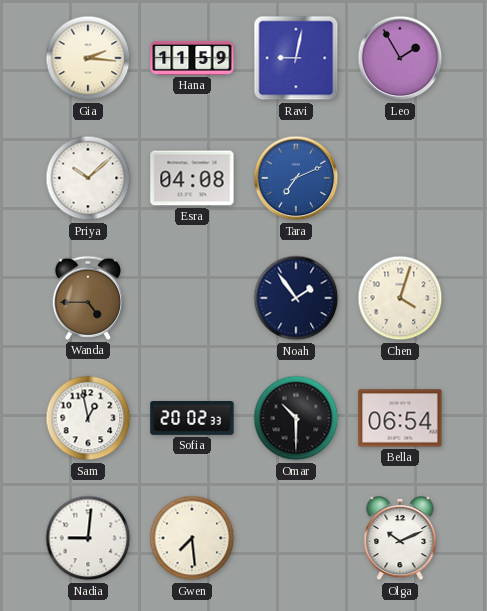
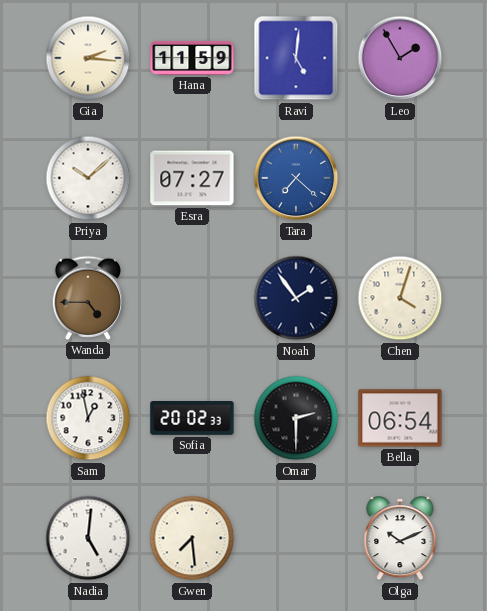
Ravi: 9:02 -> 5:01
Esra: 04:08 -> 07:27
Tara: 7:11 -> 7:22
Omar: 10:30 -> 2:30
Nadia: 9:01 -> 5:01
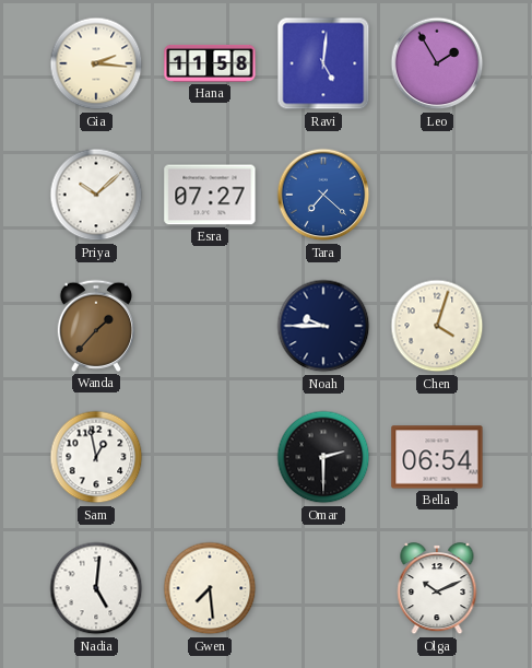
Hana: 11:59 -> 11:58
Wanda: 4:45 -> 1:37
Noah: 1:54 -> 9:45
Sofia: 20:02 -> none
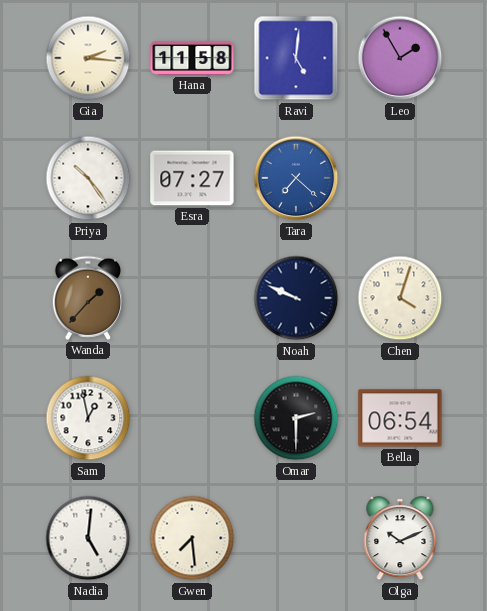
Priya: 10:08 -> 10:24
Noah: 9:45 -> 9:49
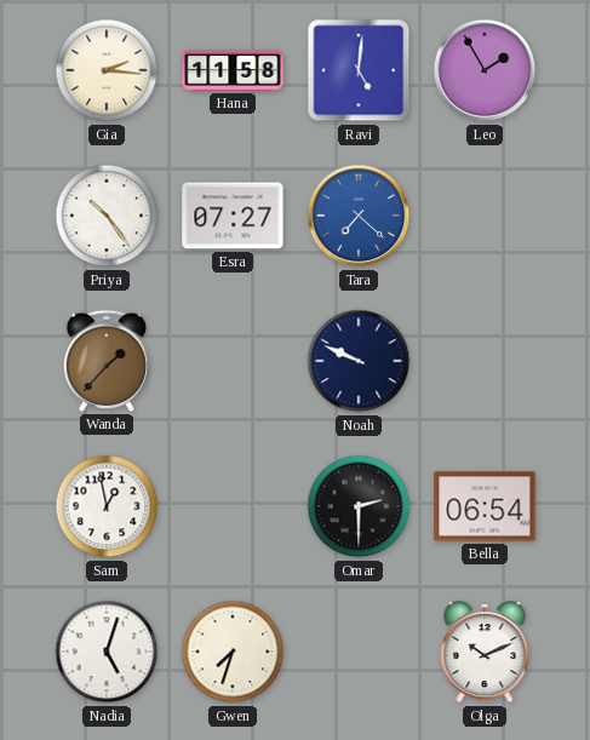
Chen: 4:03 -> none
Nadia: 5:01 -> 5:03
Gwen: 7:29 -> 7:33
